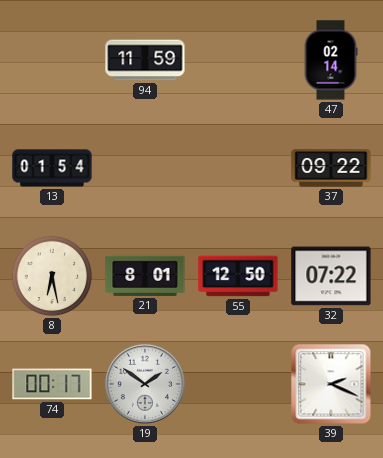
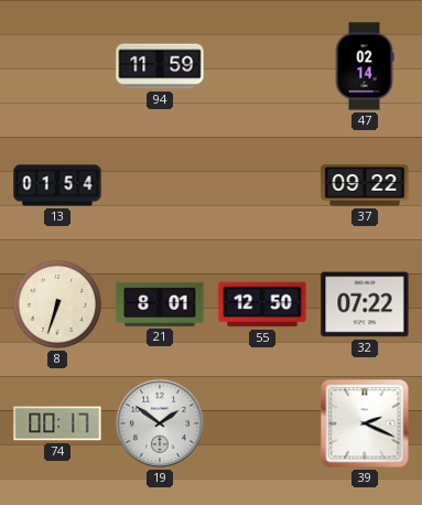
8: 6:28 -> 6:33
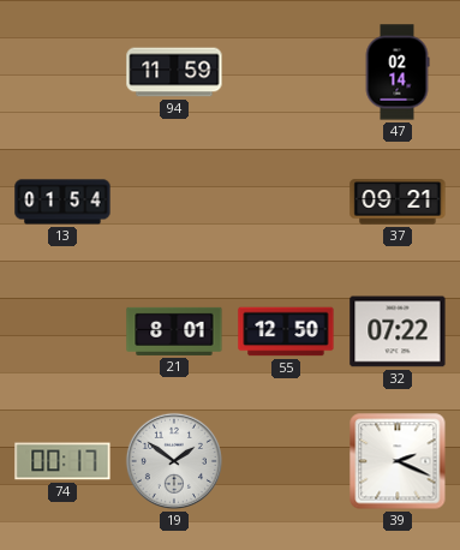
37: 09:22 -> 09:21
8: 6:33 -> none
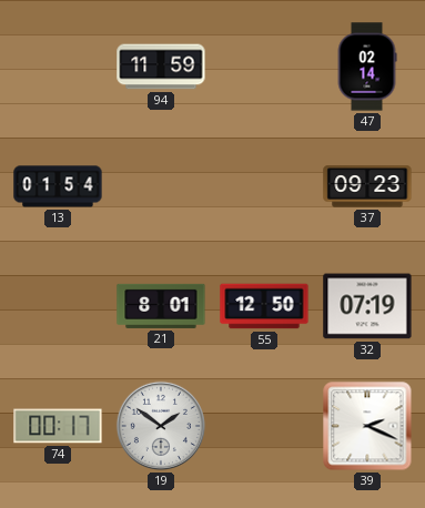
37: 09:21 -> 09:23
32: 07:22 -> 07:19
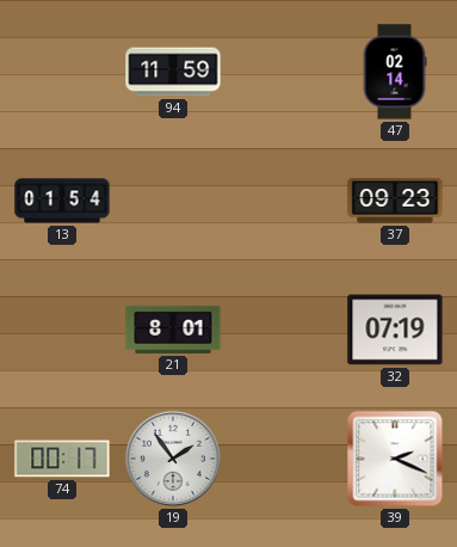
55: 12:50 -> none
19: 1:51 -> 1:54
